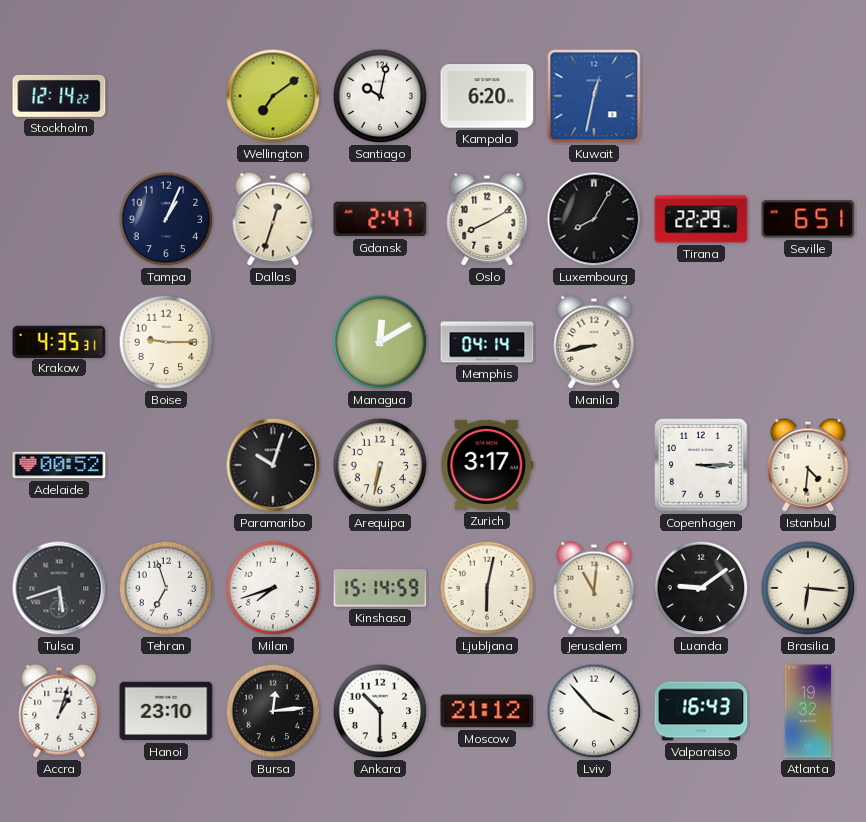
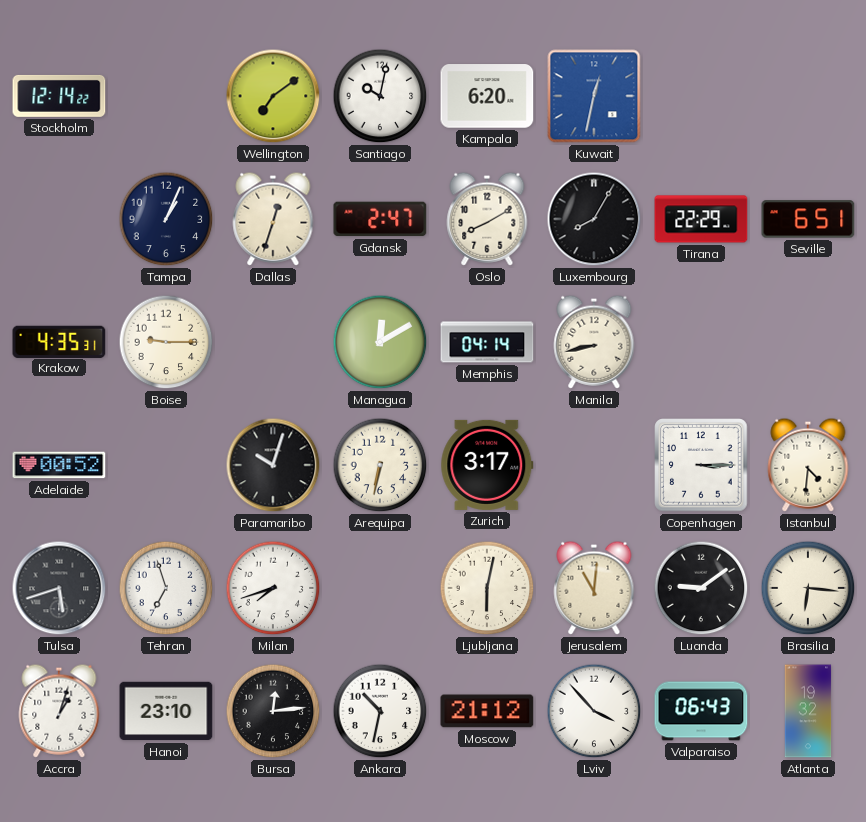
Kinshasa: 15:14 -> none
Ankara: 10:30 -> 10:32
Valparaiso: 16:43 -> 06:43
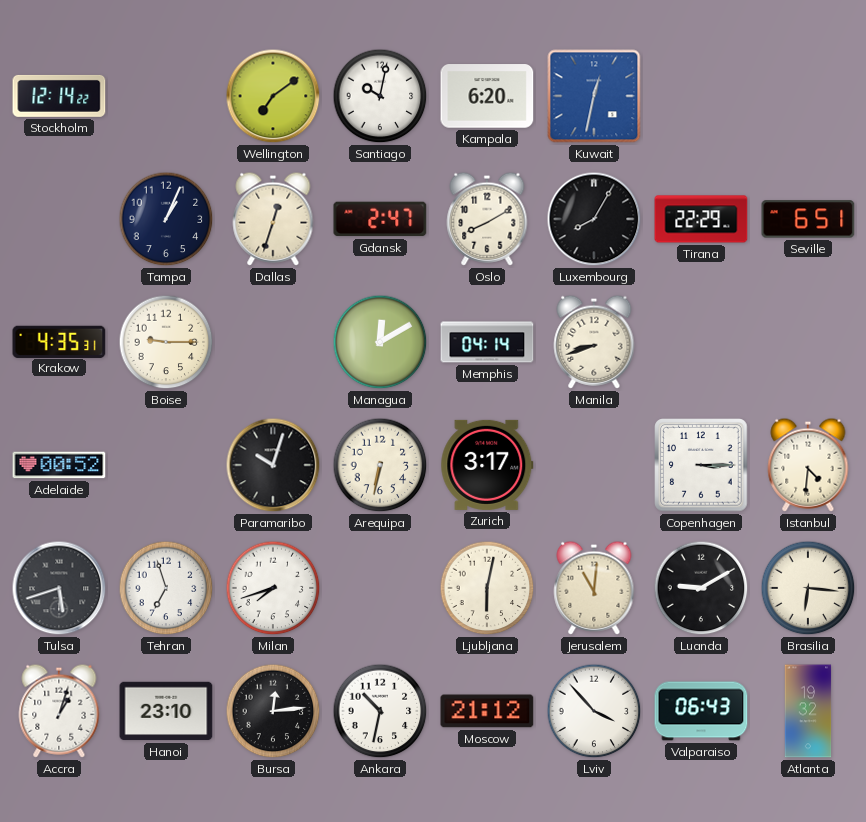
Manila: 8:43 -> 8:42
Luanda: 9:09 -> 9:10
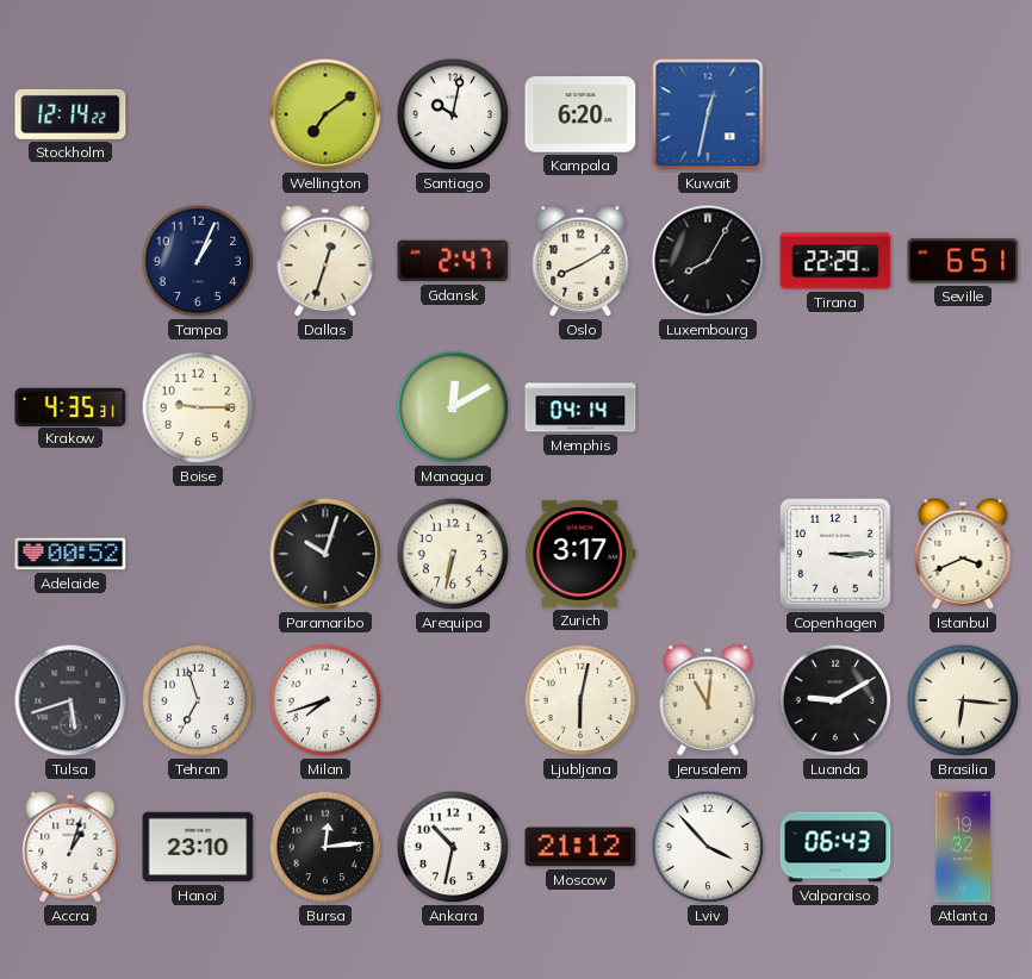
Manila: 8:42 -> none
Istanbul: 4:31 -> 3:41
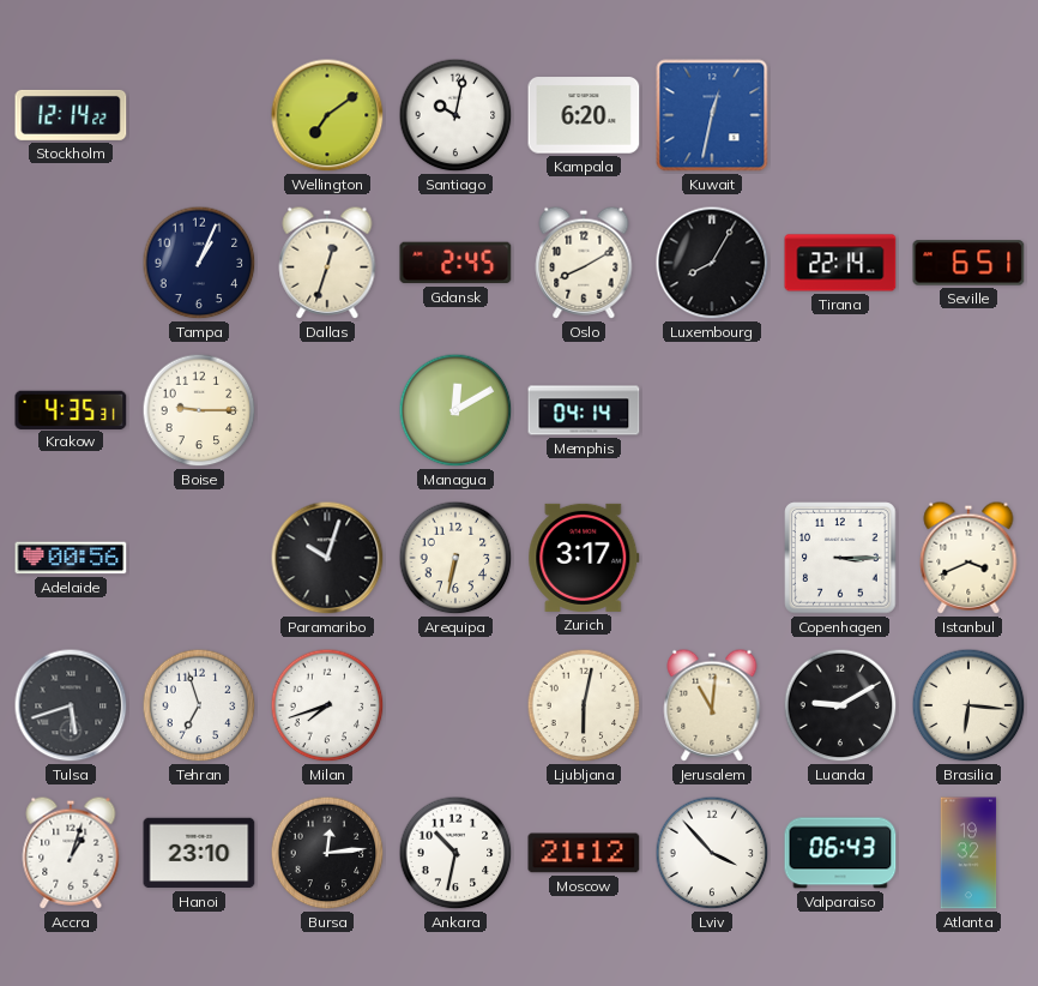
Gdansk: 2:47 -> 2:45
Tirana: 22:29 -> 22:14
Adelaide: 00:52 -> 00:56
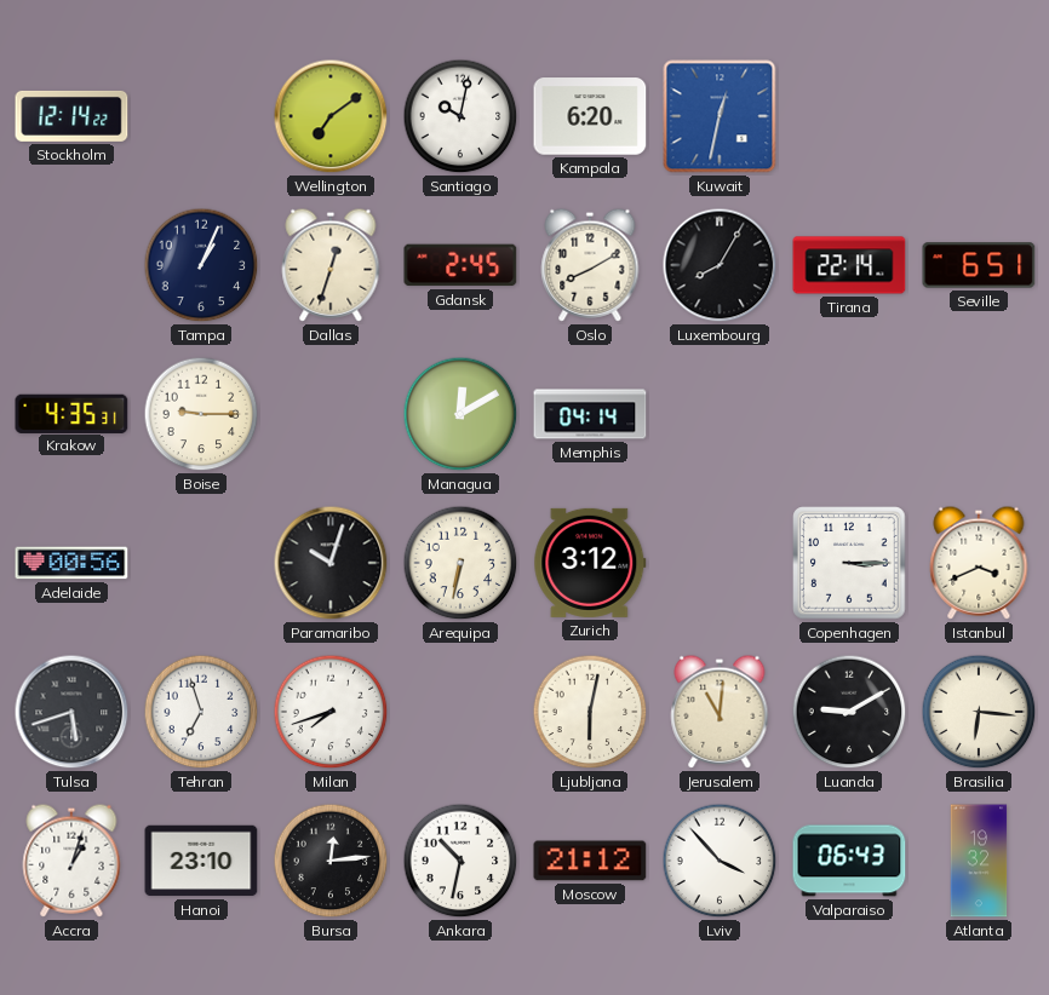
Zurich: 3:17 -> 3:12
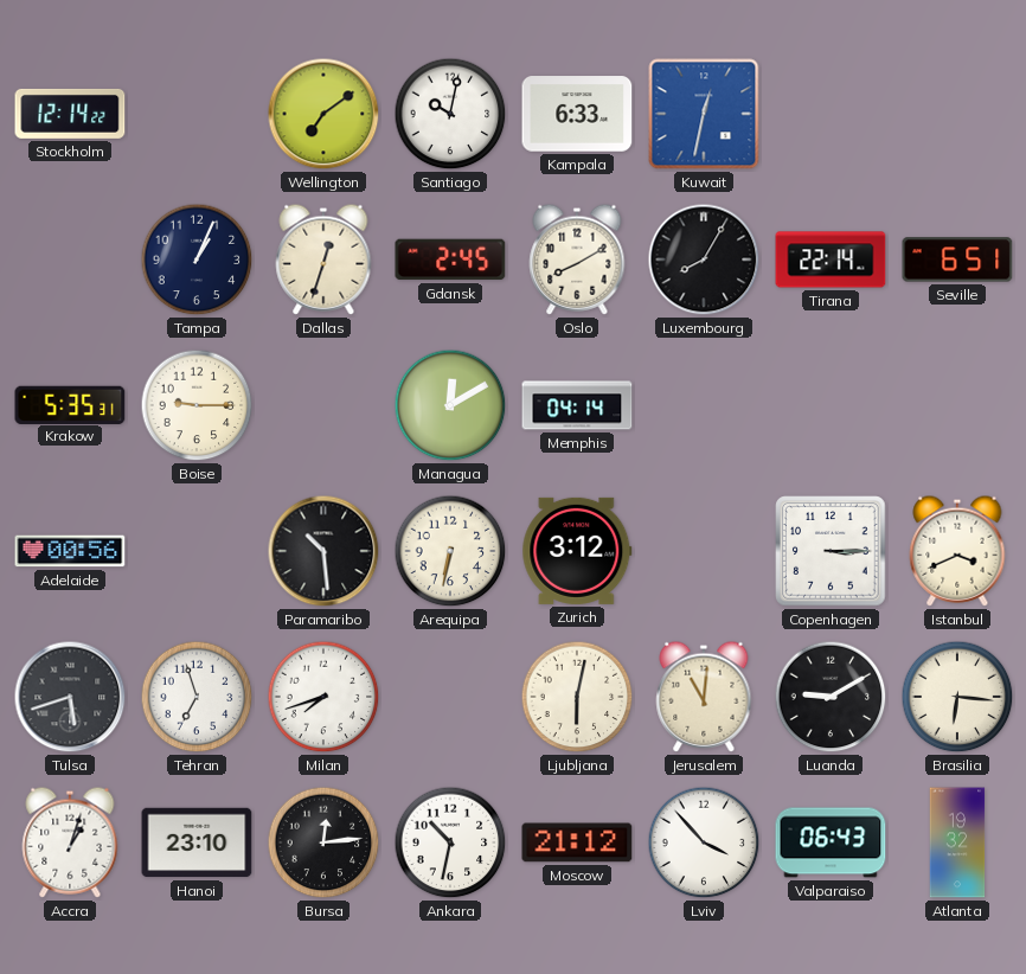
Kampala: 6:20 -> 6:33
Krakow: 4:35 -> 5:35
Paramaribo: 10:03 -> 10:29
